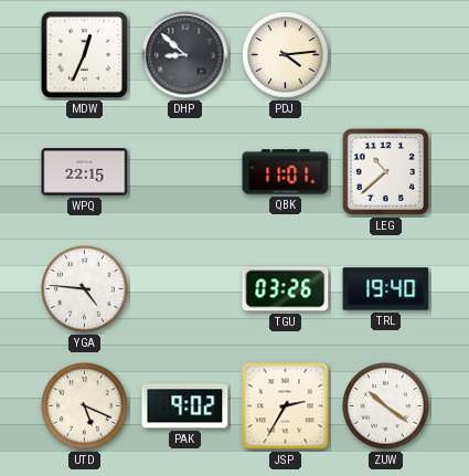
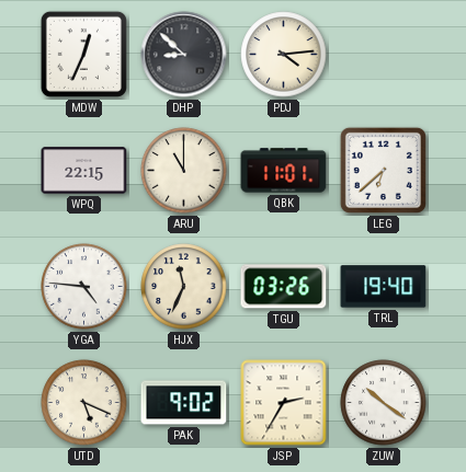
ARU: none -> 11:00
LEG: 10:38 -> 6:38
HJX: none -> 11:34
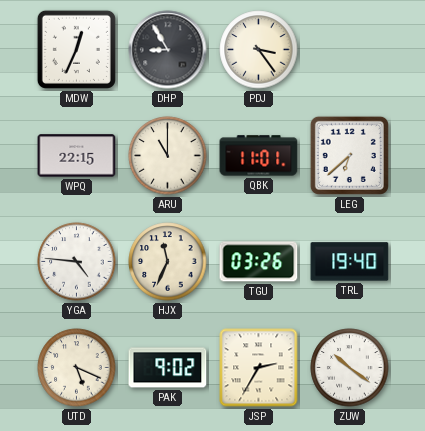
DHP: 8:52 -> 8:55
PDJ: 4:14 -> 3:24
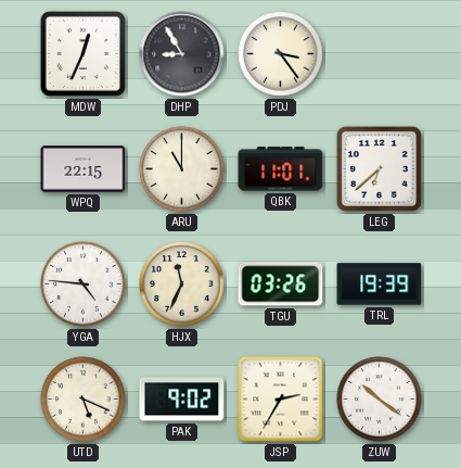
TRL: 19:40 -> 19:39
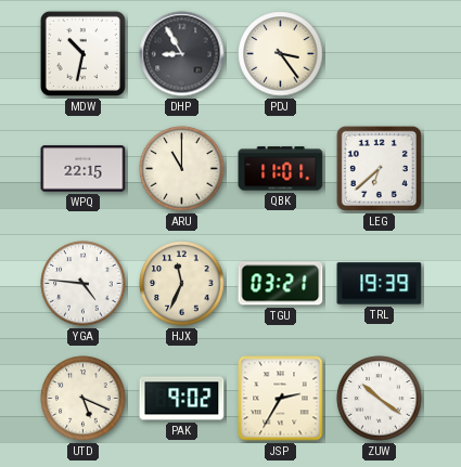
MDW: 12:34 -> 10:32
TGU: 03:26 -> 03:21
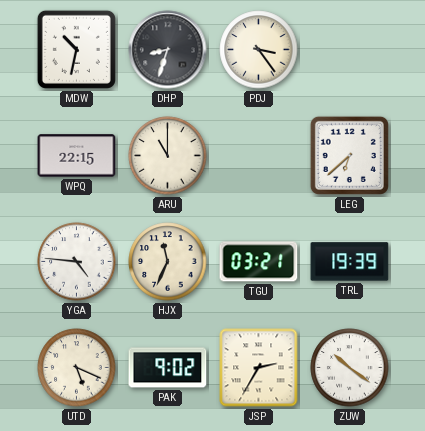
DHP: 8:55 -> 8:33
QBK: 11:01 -> none
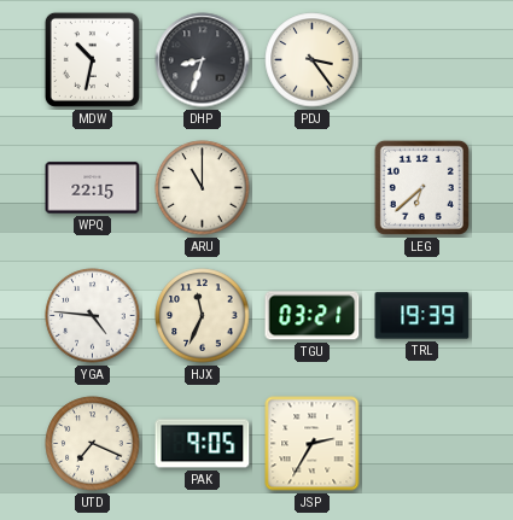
UTD: 5:19 -> 7:19
PAK: 9:02 -> 9:05
ZUW: 10:21 -> none
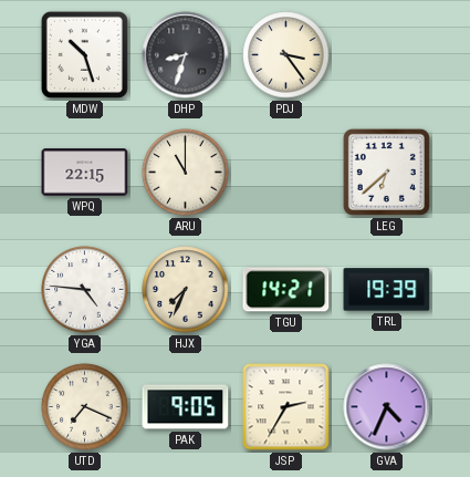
MDW: 10:32 -> 10:27
HJX: 11:34 -> 7:34
TGU: 03:21 -> 14:21
GVA: none -> 4:34
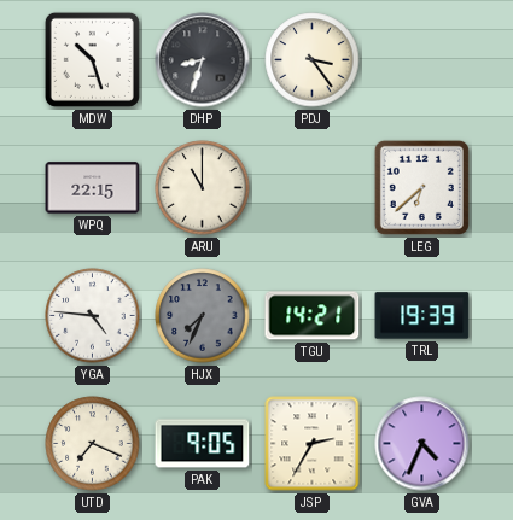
HJX dial: cream -> grey
